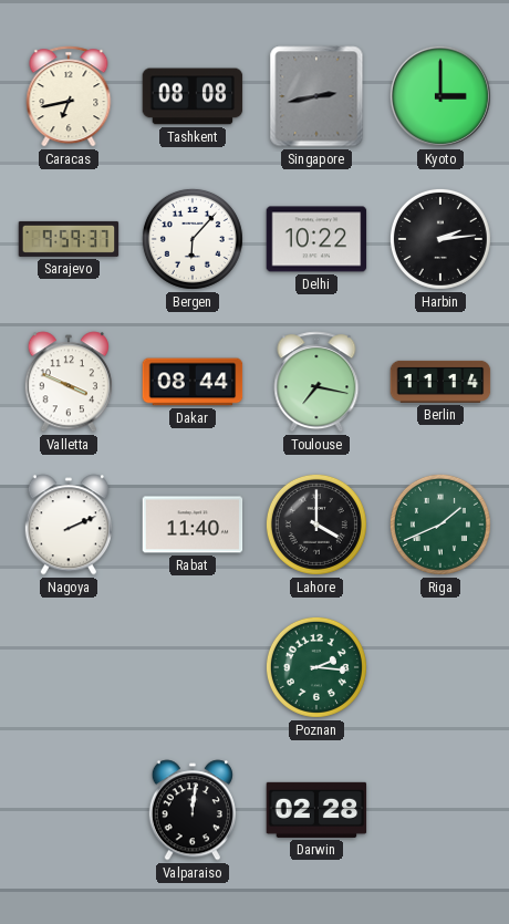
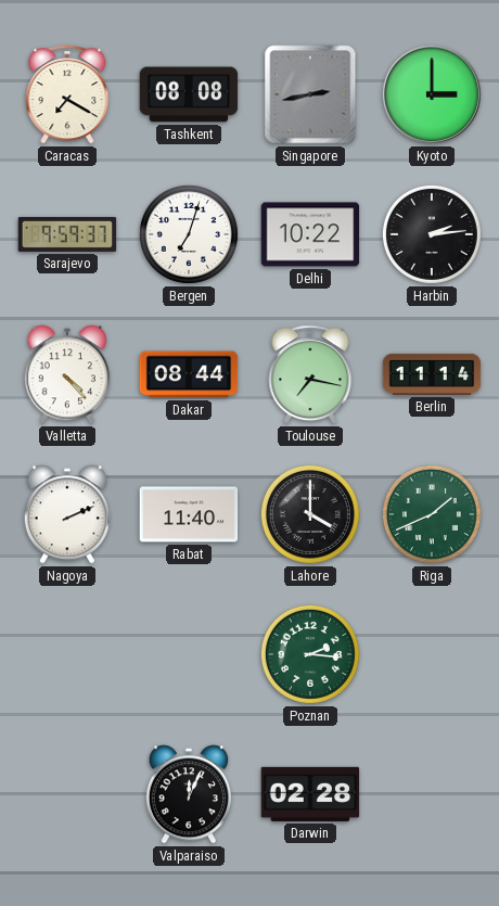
Caracas: 6:43 -> 7:20
Bergen: 6:07 -> 7:03
Valletta: 3:49 -> 4:23
Valparaiso: 12:01 -> 12:04
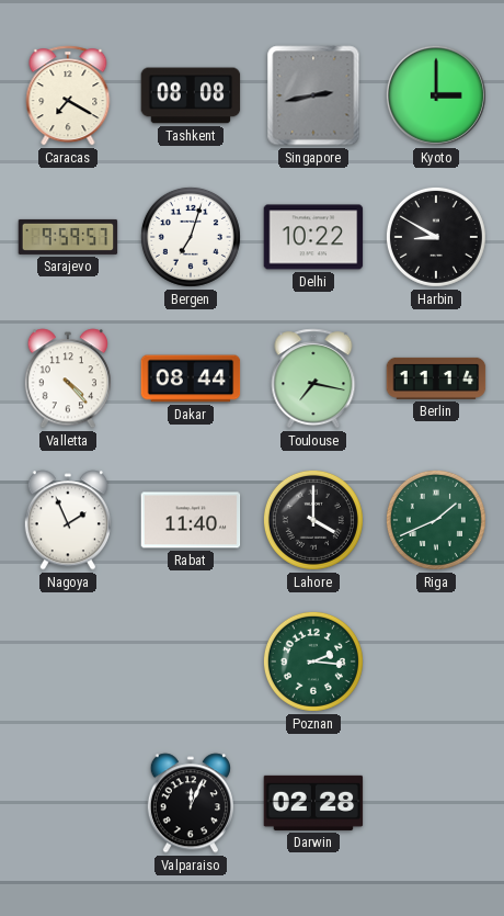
Sarajevo: 9:59:37 -> 9:59:57
Harbin: 2:14 -> 8:50
Nagoya: 2:11 -> 1:56
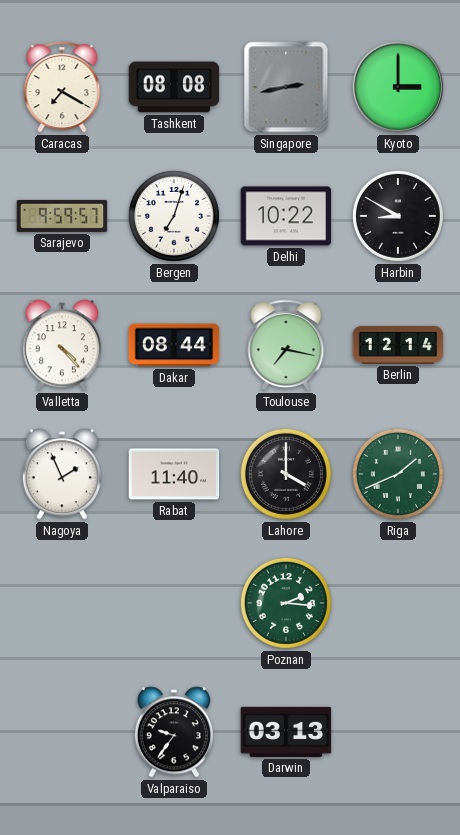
Berlin: 11:14 -> 12:14
Valparaiso: 12:04 -> 9:36
Darwin: 02:28 -> 03:13
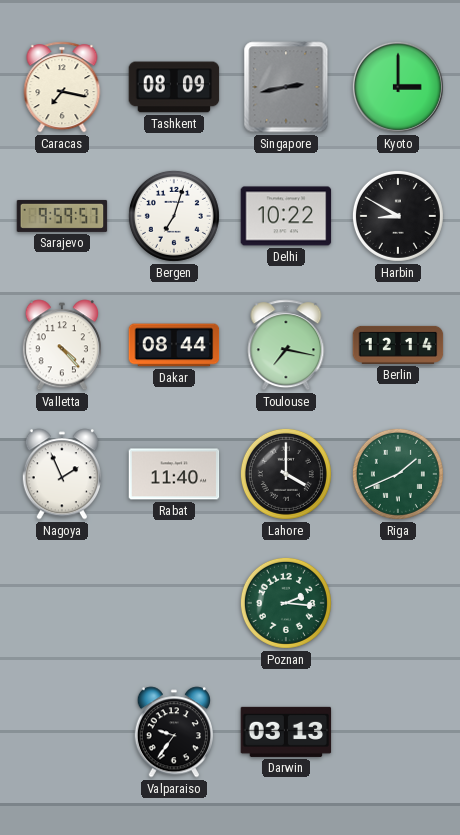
Caracas: 7:20 -> 7:17
Tashkent: 08:08 -> 08:09
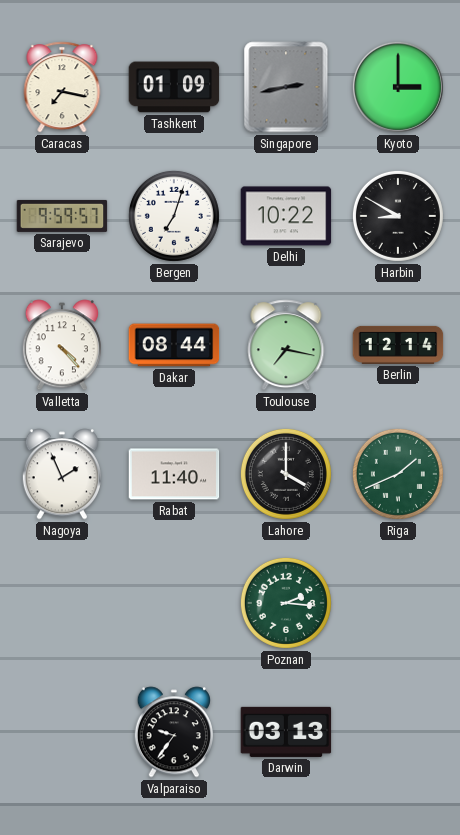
Tashkent: 08:09 -> 01:09
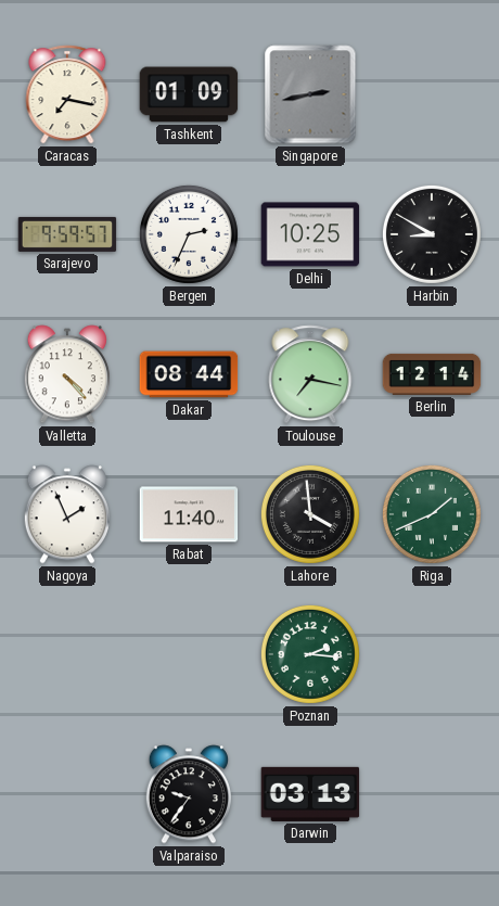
Kyoto: 3:00 -> none
Bergen: 7:03 -> 2:34
Delhi: 10:22 -> 10:25
Lahore: 4:00 -> 3:59
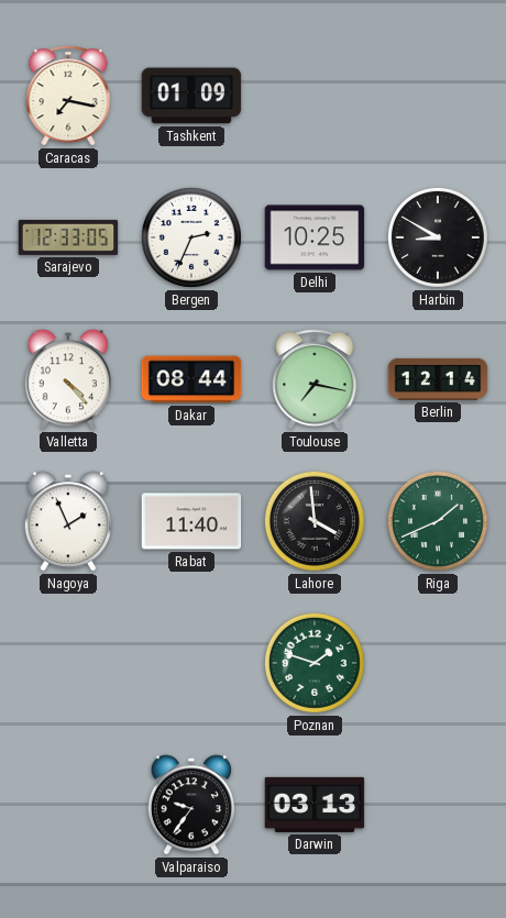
Singapore: 2:43 -> none
Sarajevo: 9:59 -> 12:33
Poznan: 2:16 -> 1:48
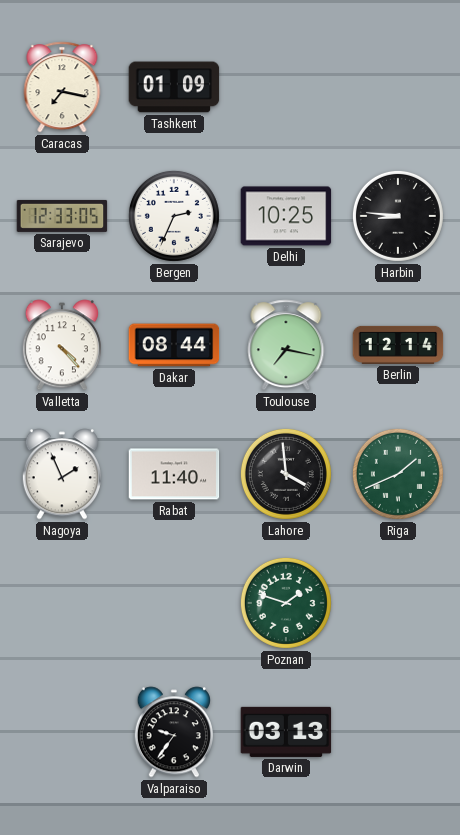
Harbin: 8:50 -> 8:46
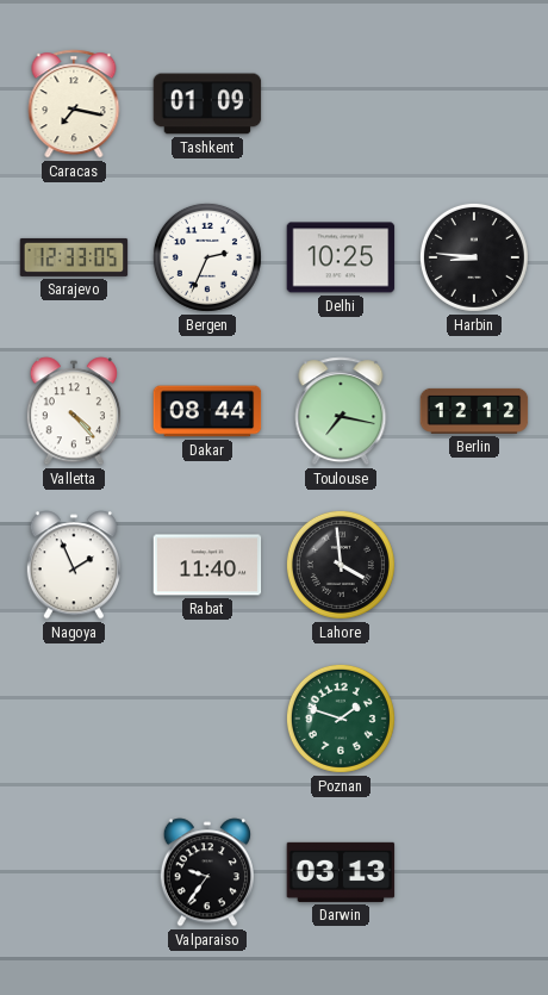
Berlin: 12:14 -> 12:12
Riga: 1:41 -> none
